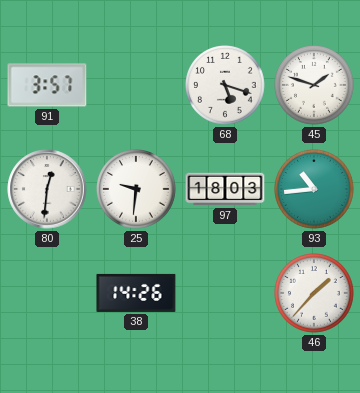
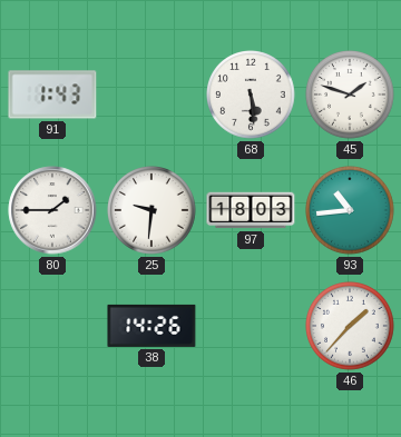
91: 3:57 -> 1:43
68: 5:18 -> 5:29
80: 12:31 -> 1:45
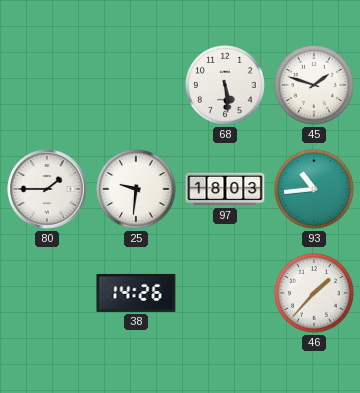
91: 1:43 -> none
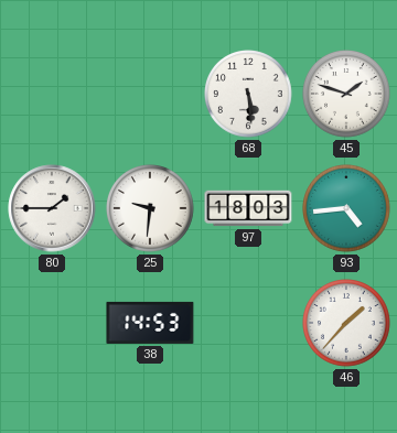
93: 10:44 -> 4:44
38: 14:26 -> 14:53
